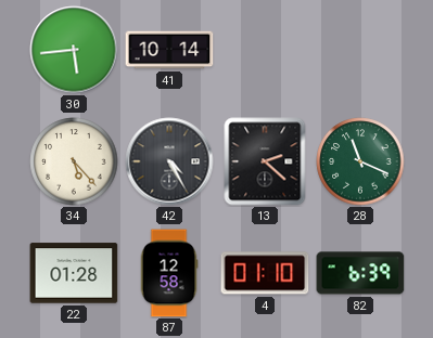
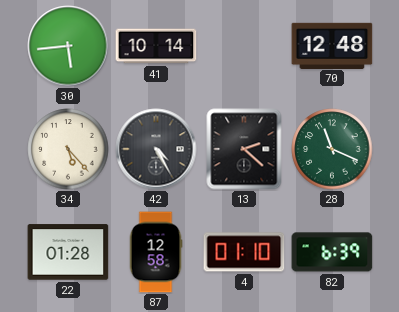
70: none -> 12:48
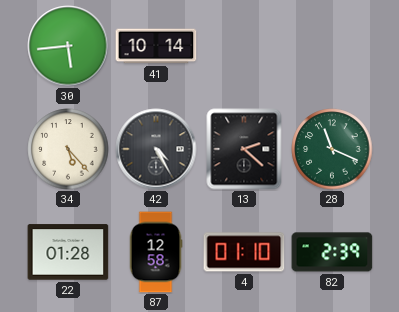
70: 12:48 -> none
82: 6:39 -> 2:39
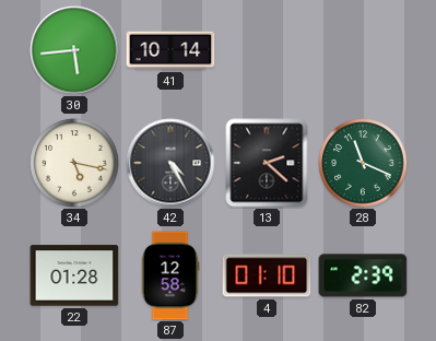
34: 5:23 -> 5:17
